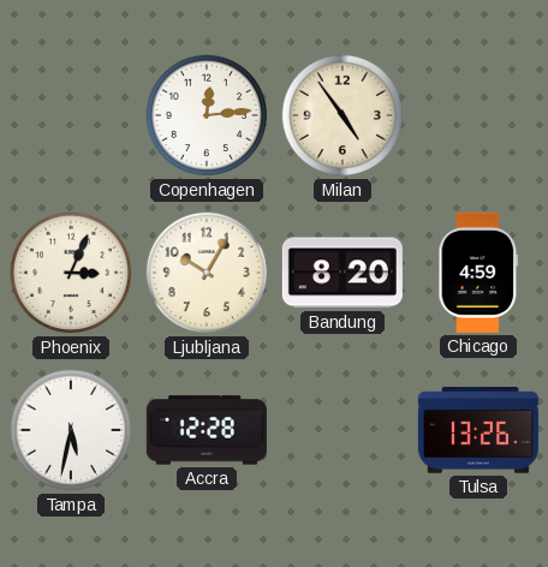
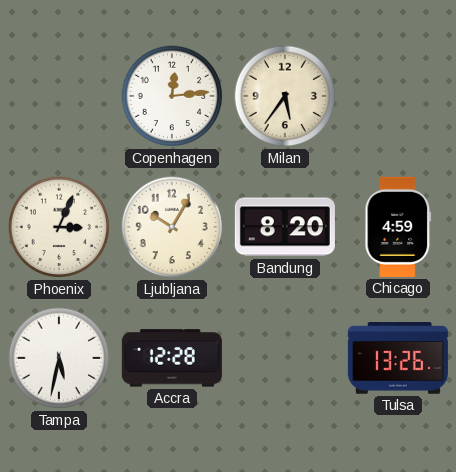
Milan: 4:54 -> 5:36
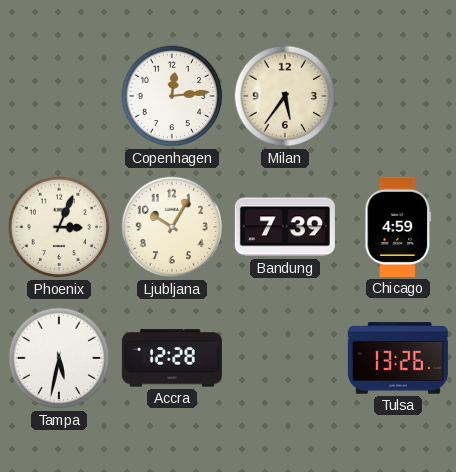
Bandung: 8:20 -> 7:39
